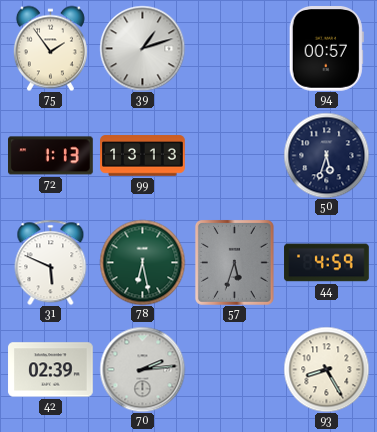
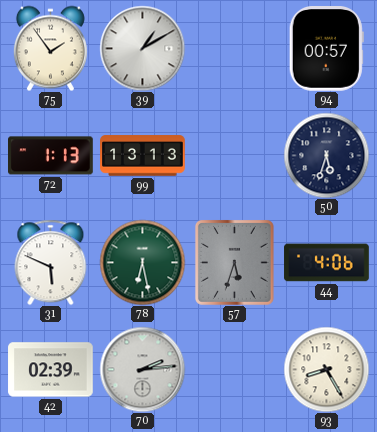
39: 1:12 -> 1:10
44: 4:59 -> 4:06
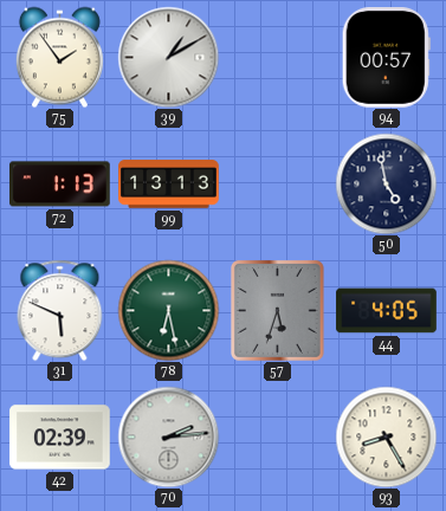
50: 5:33 -> 4:58
44: 4:06 -> 4:05
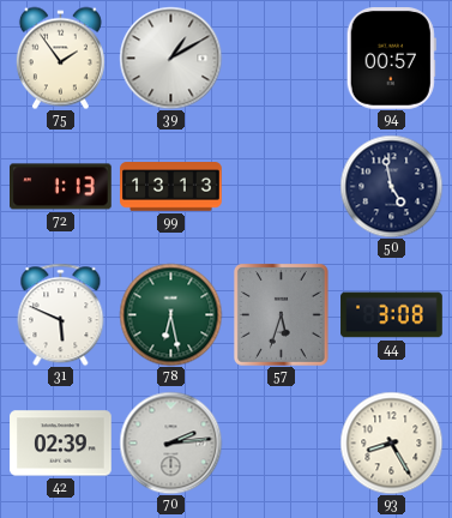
44: 4:05 -> 3:08
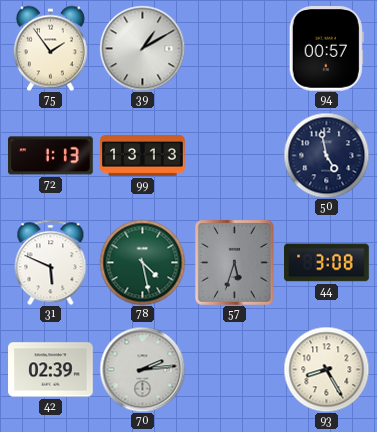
78: 6:28 -> 4:28
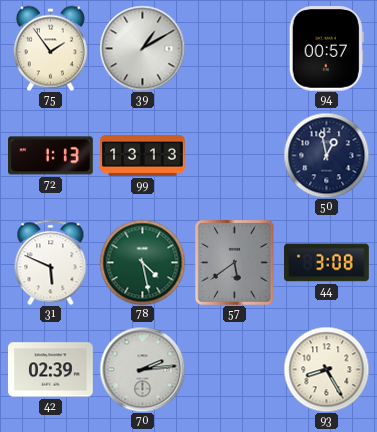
50: 4:58 -> 12:58
57: 5:33 -> 5:39
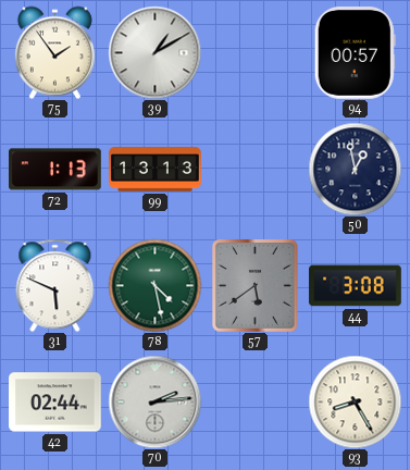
42: 02:39 -> 02:44
